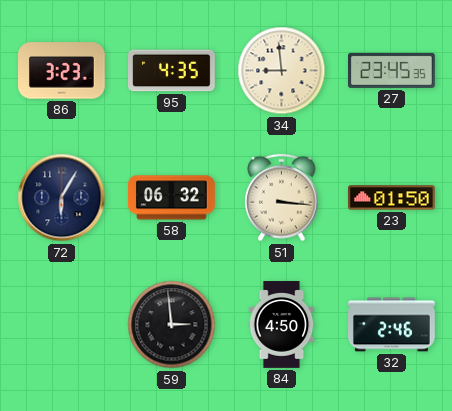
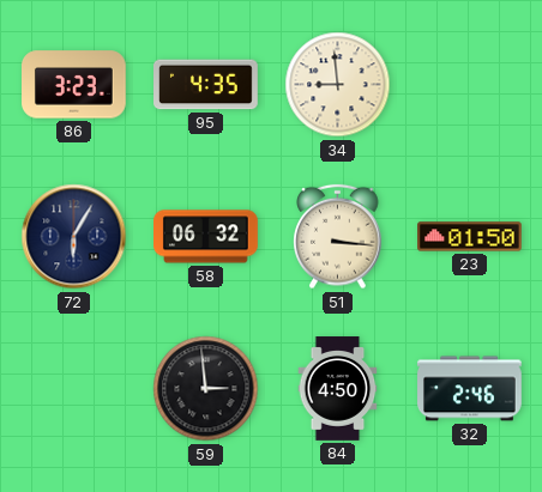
27: 23:45 -> none
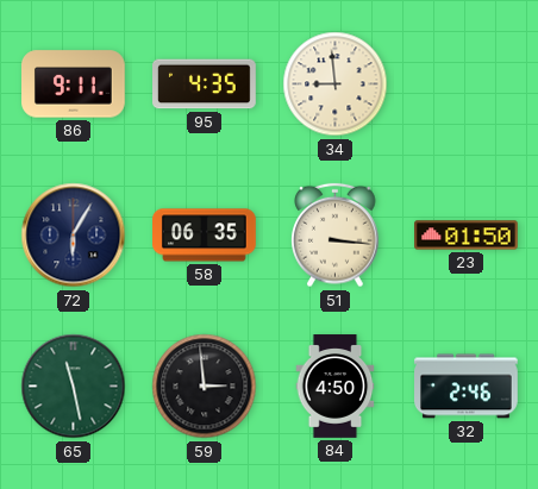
86: 3:23 -> 9:11
58: 06:32 -> 06:35
65: none -> 11:28
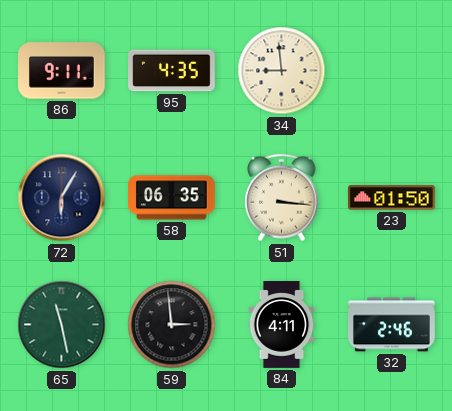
84: 4:50 -> 4:11
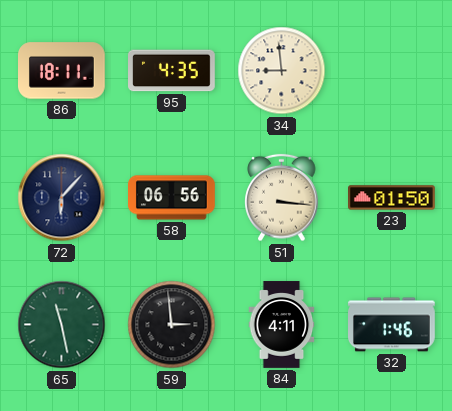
86: 9:11 -> 18:11
72: 6:05 -> 6:07
58: 06:35 -> 06:56
32: 2:46 -> 1:46
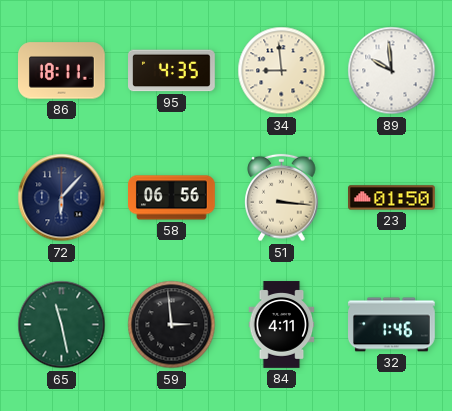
89: none -> 9:59
